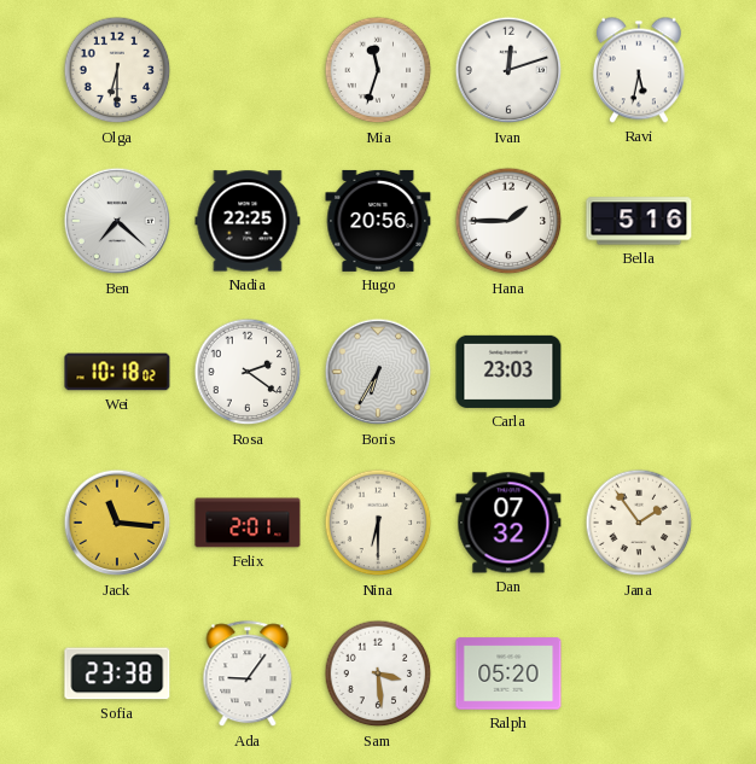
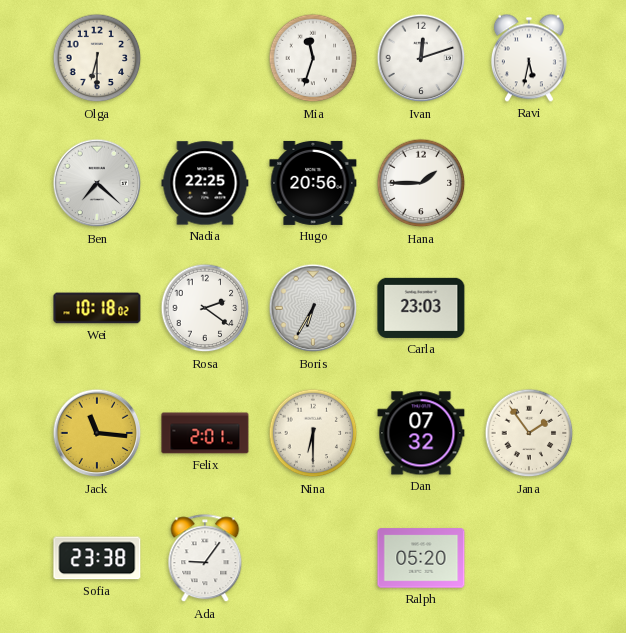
Bella: 5:16 -> none
Sam: 3:29 -> none
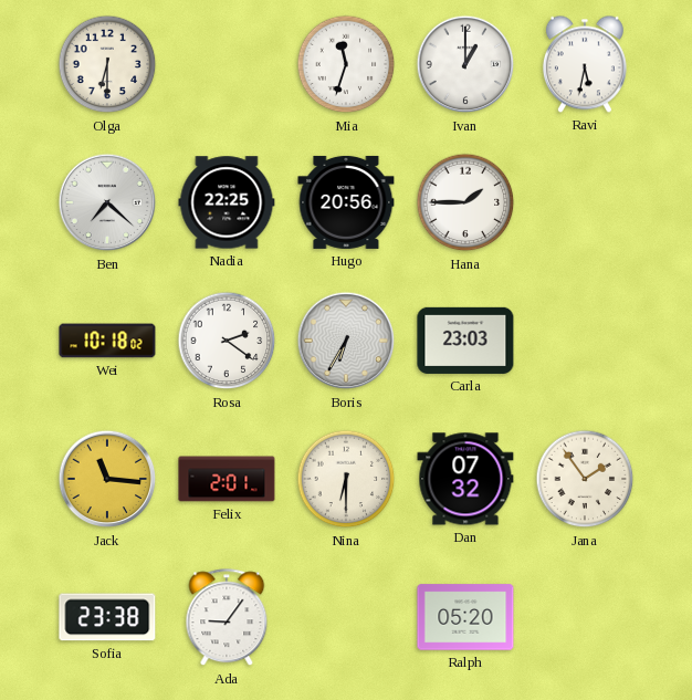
Ivan: 12:12 -> 1:00
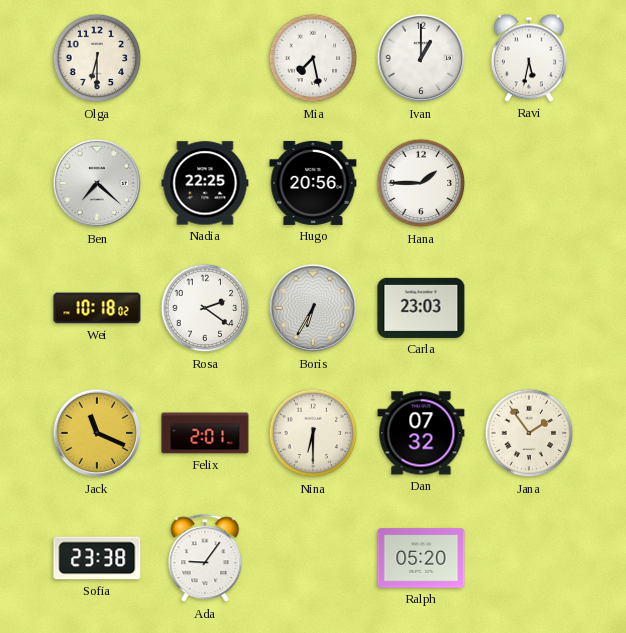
Mia: 11:33 -> 7:28
Jack: 11:16 -> 11:19
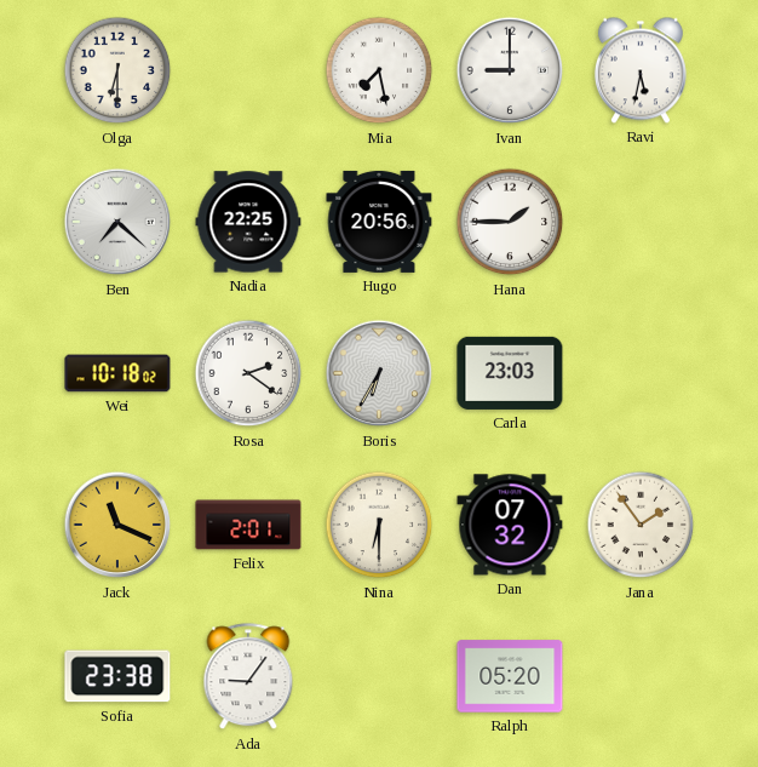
Ivan: 1:00 -> 9:00
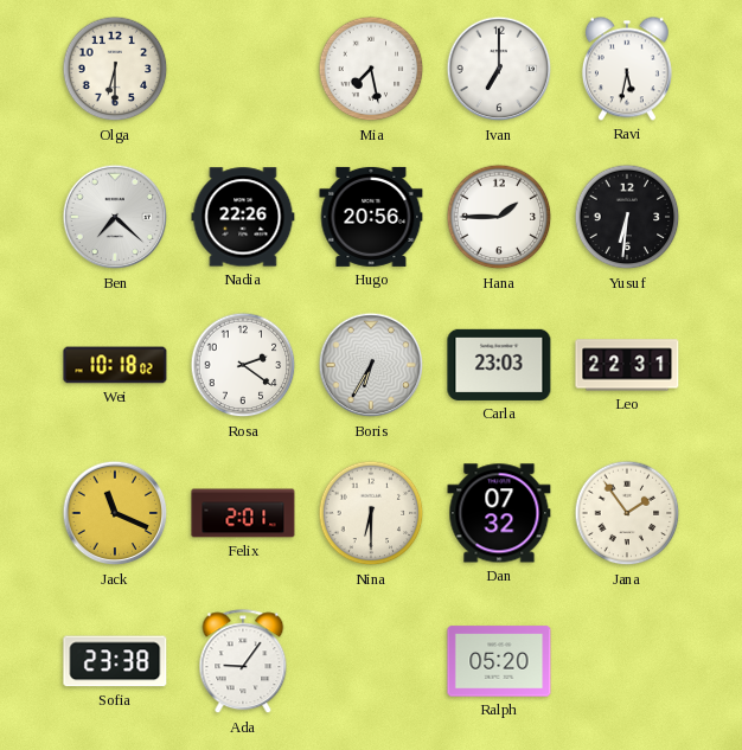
Ivan: 9:00 -> 7:00
Nadia: 22:25 -> 22:26
Yusuf: none -> 6:31
Leo: none -> 22:31
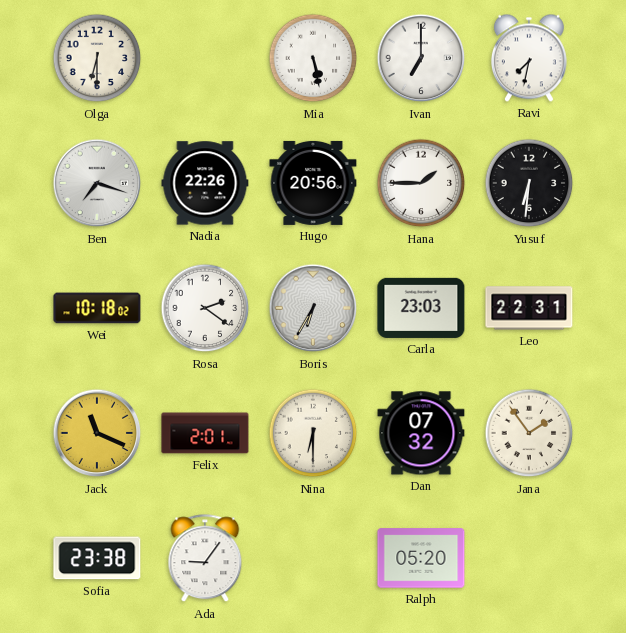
Mia: 7:28 -> 5:28
Ravi: 5:32 -> 7:32
Ben: 7:22 -> 7:18
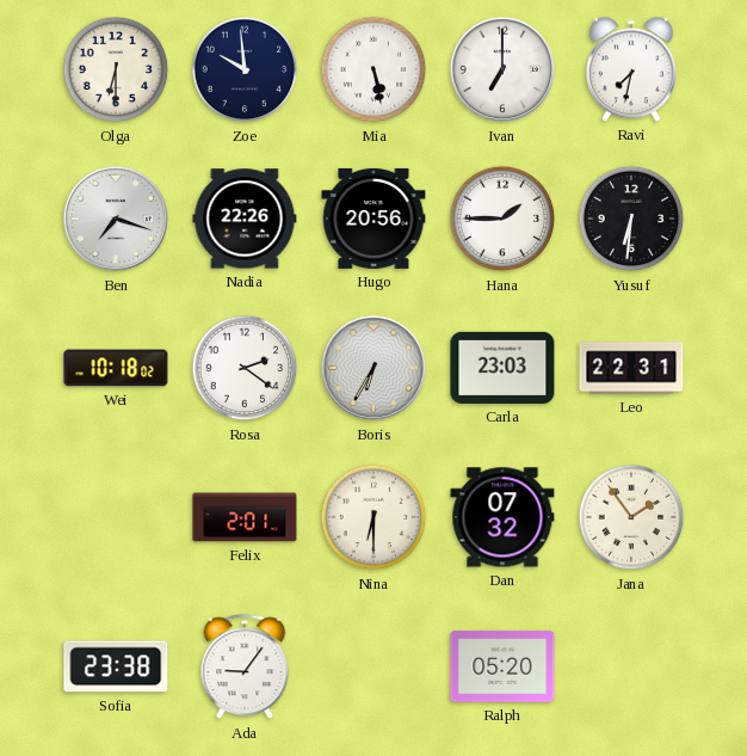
Zoe: none -> 9:59
Jack: 11:19 -> none
